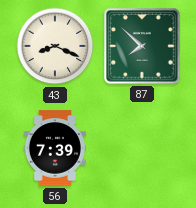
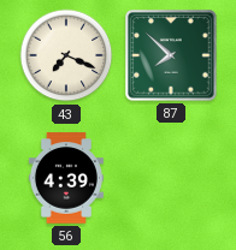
43: 8:19 -> 7:19
56: 7:39 -> 4:39
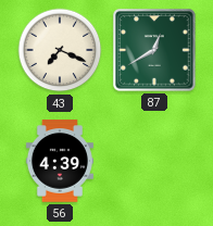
87: 7:52 -> 12:40
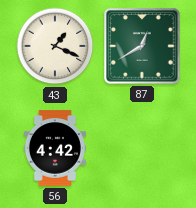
43: 7:19 -> 1:19
56: 4:39 -> 4:42
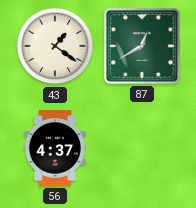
43: 1:19 -> 1:21
56: 4:42 -> 4:37
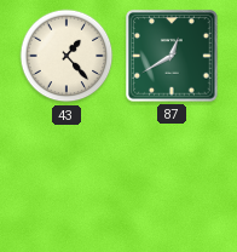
43: 1:21 -> 1:23
56: 4:37 -> none
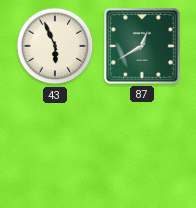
43: 1:23 -> 5:56
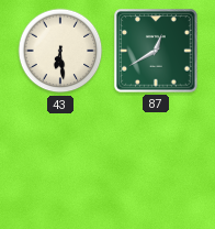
43: 5:56 -> 6:29
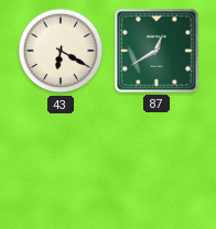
43: 6:29 -> 6:20
